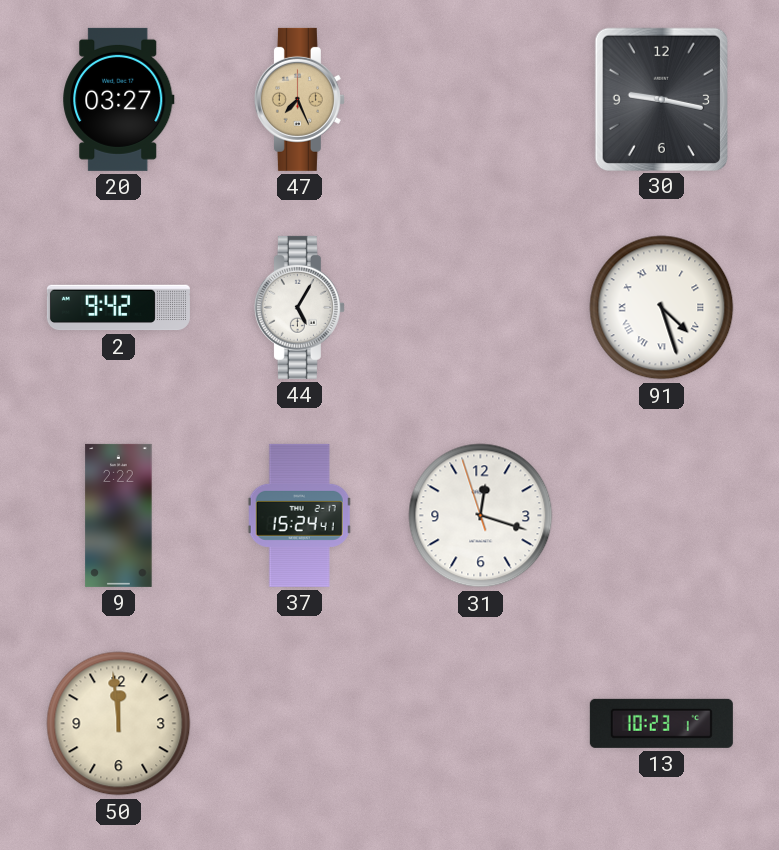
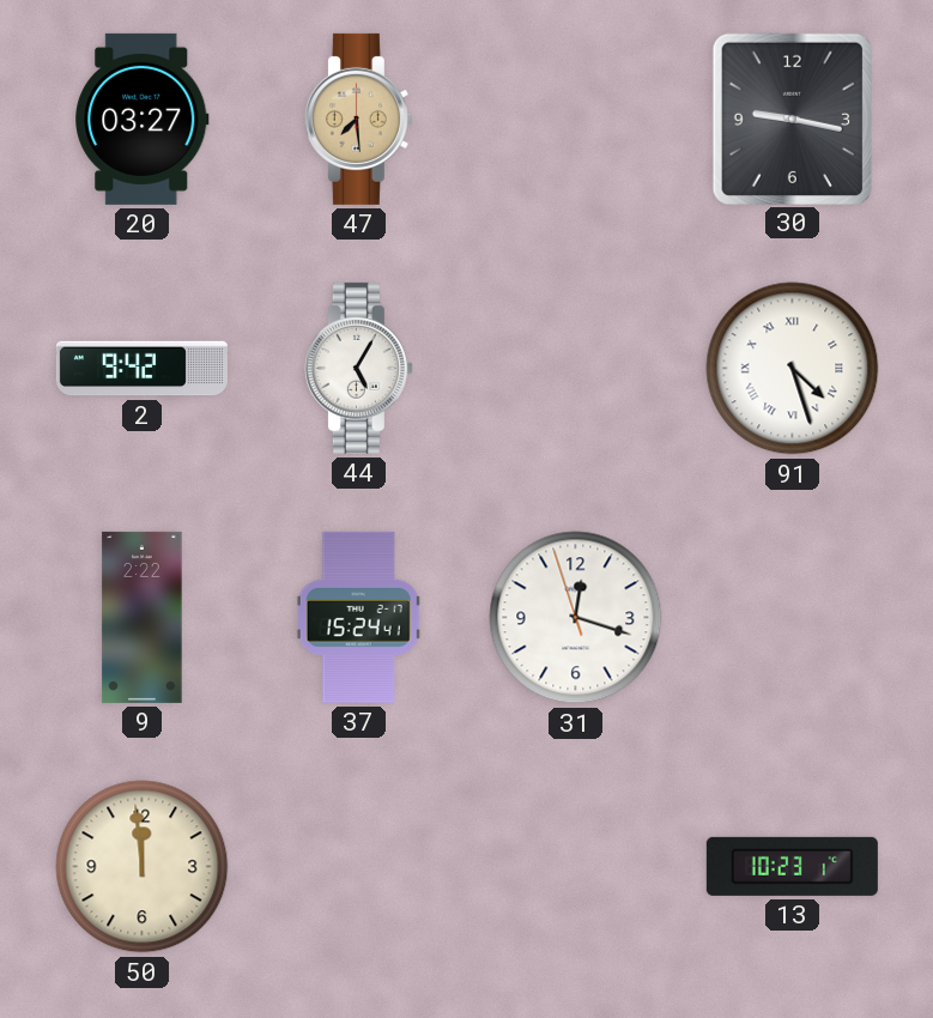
47: 7:26 -> 7:29
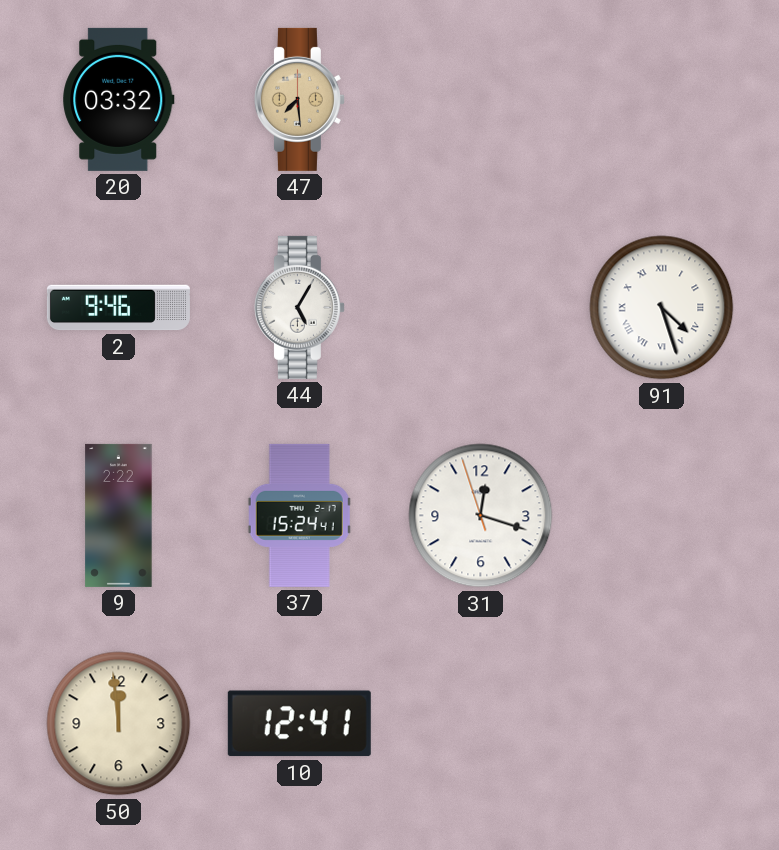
20: 03:27 -> 03:32
30: 9:17 -> none
2: 9:42 -> 9:46
10: none -> 12:41
13: 10:23 -> none
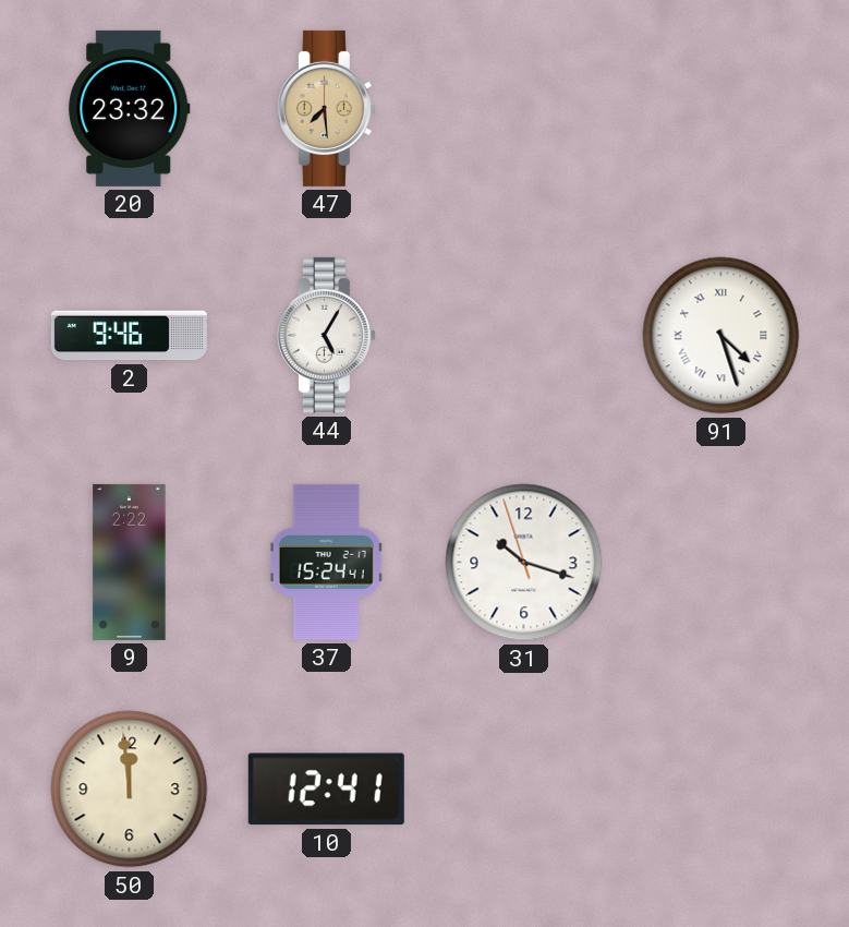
20: 03:32 -> 23:32
31: 12:17 -> 10:17
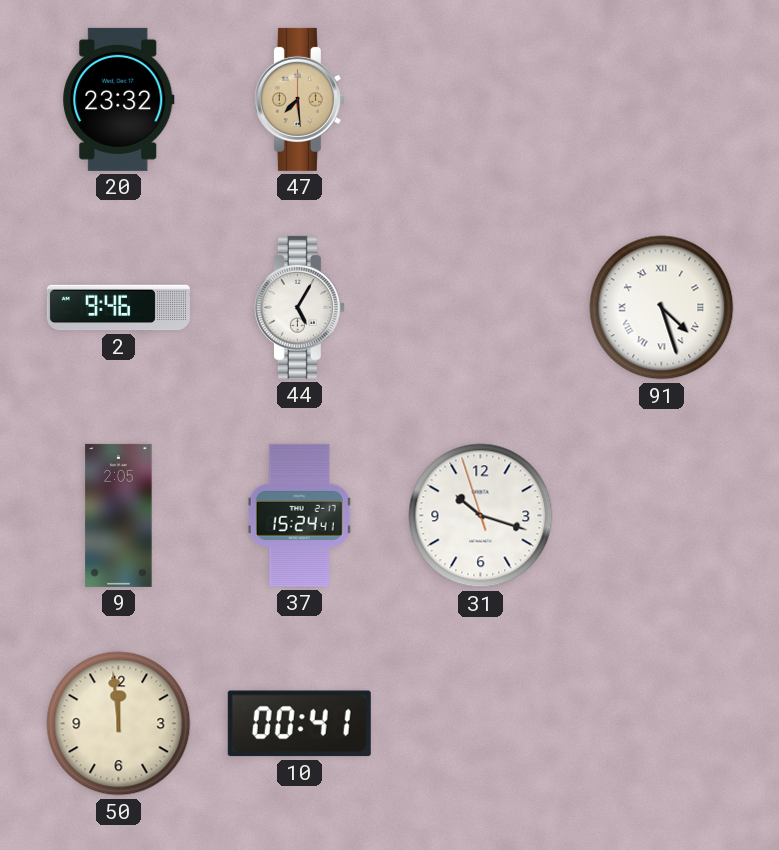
9: 2:22 -> 2:05
10: 12:41 -> 00:41
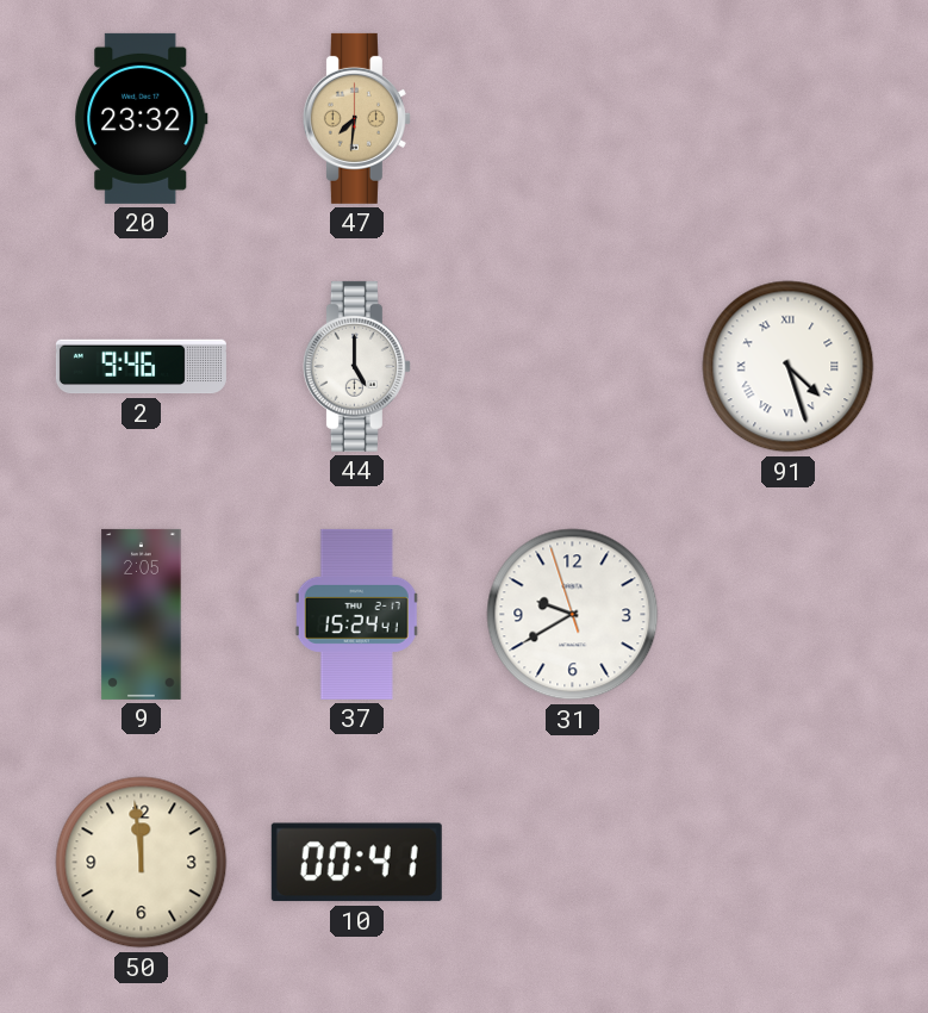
47: 7:29 -> 7:31
44: 5:05 -> 5:00
31: 10:17 -> 9:39
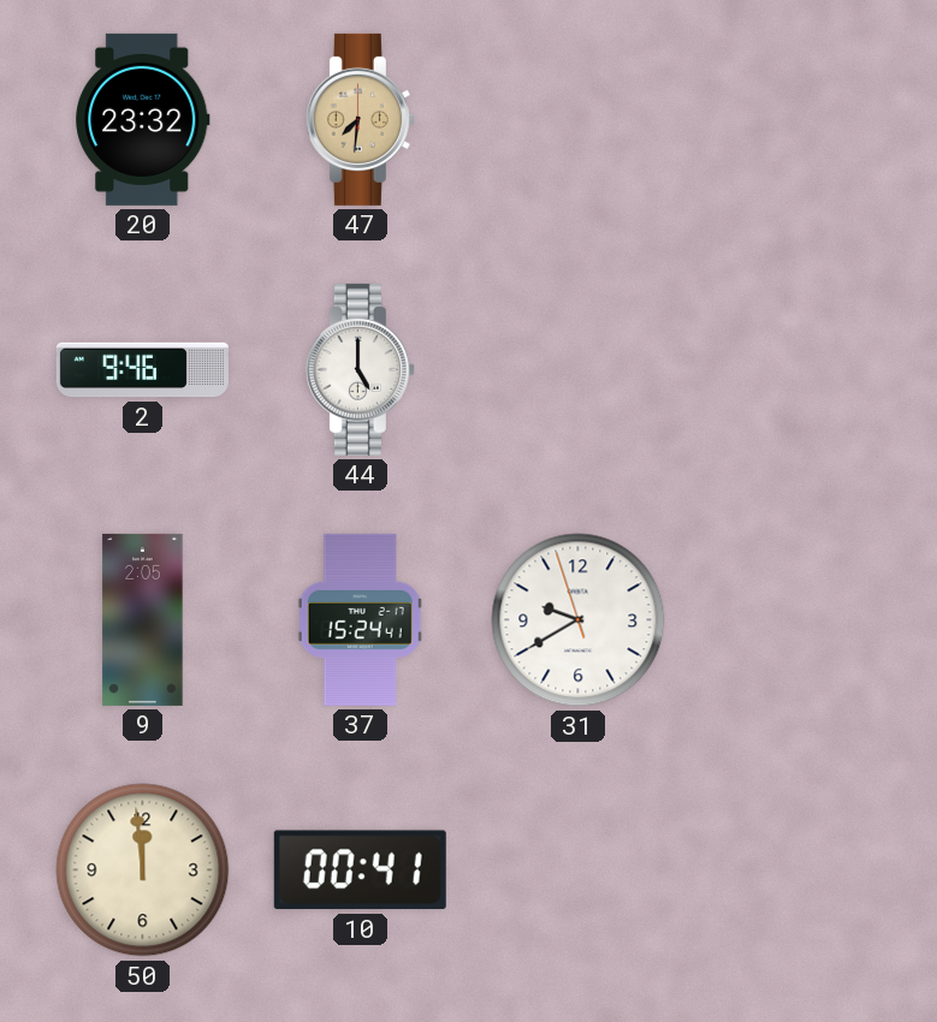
91: 4:27 -> none
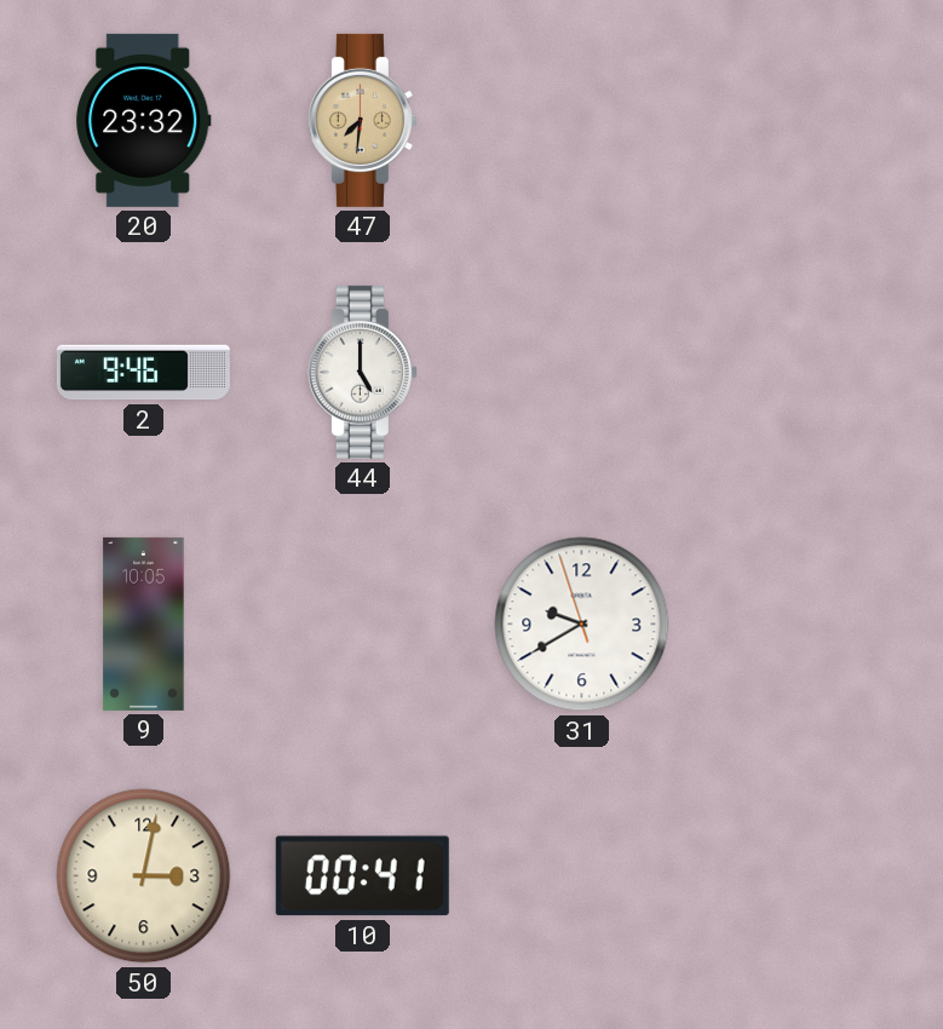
9: 2:05 -> 10:05
37: 15:24 -> none
50: 11:59 -> 3:02
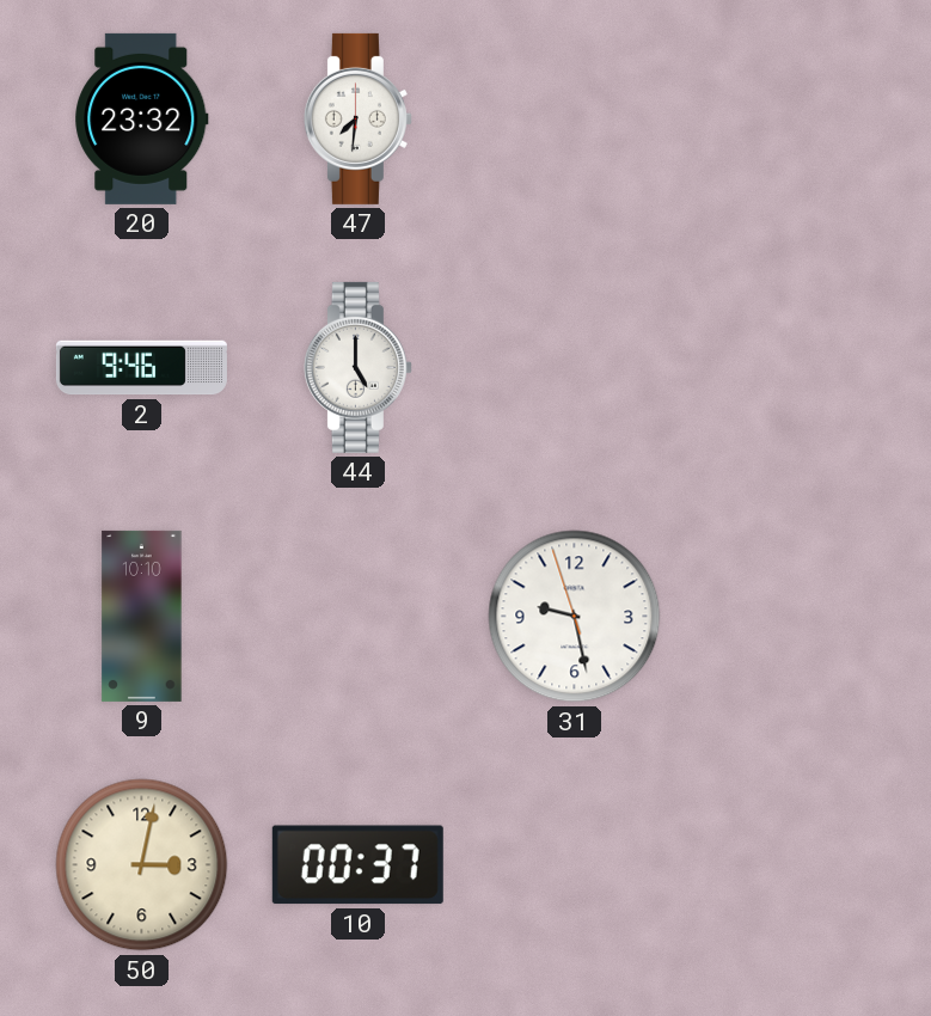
47 dial: champagne -> white
9: 10:05 -> 10:10
31: 9:39 -> 9:27
10: 00:41 -> 00:37
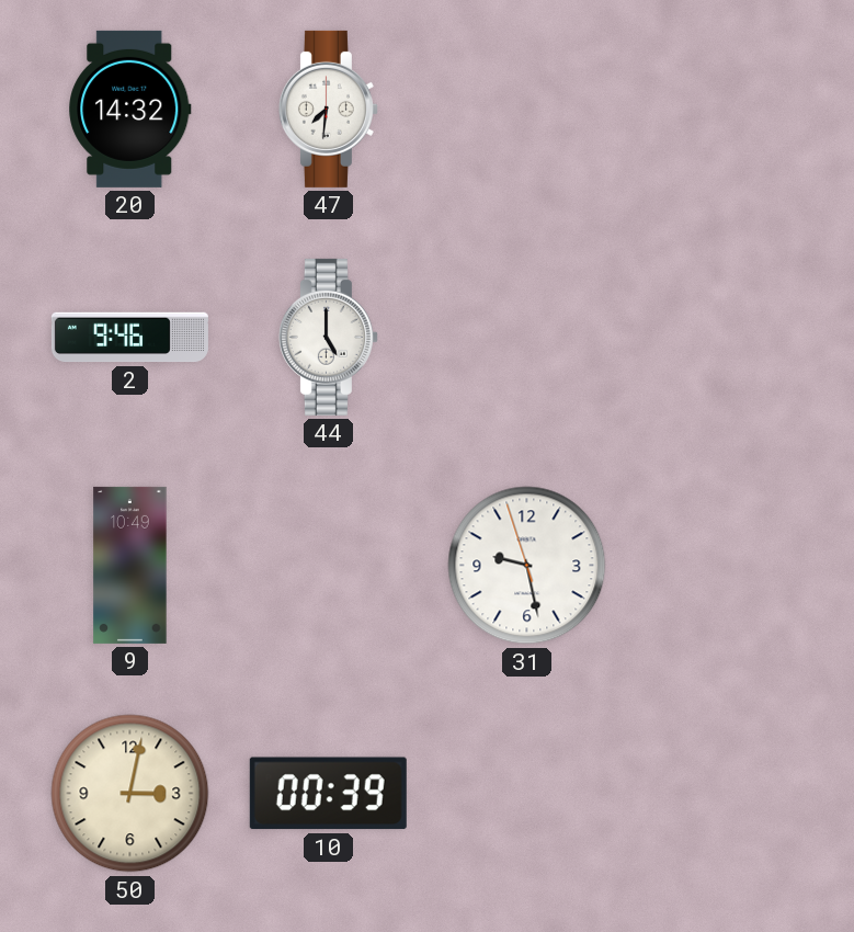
20: 23:32 -> 14:32
9: 10:10 -> 10:49
10: 00:37 -> 00:39
